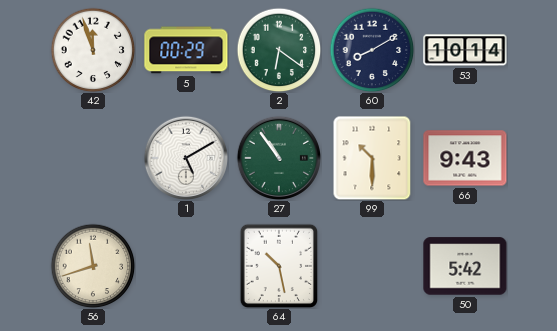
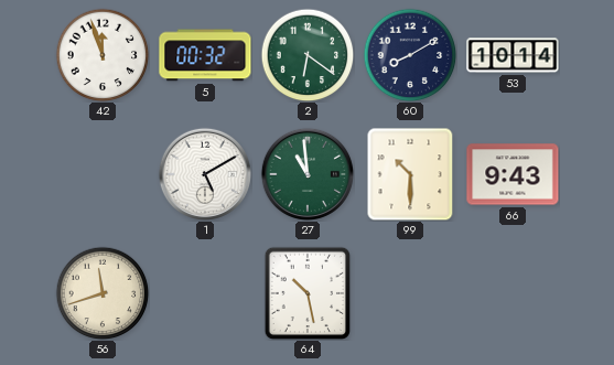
5: 00:29 -> 00:32
27: 10:54 -> 10:59
50: 5:42 -> none
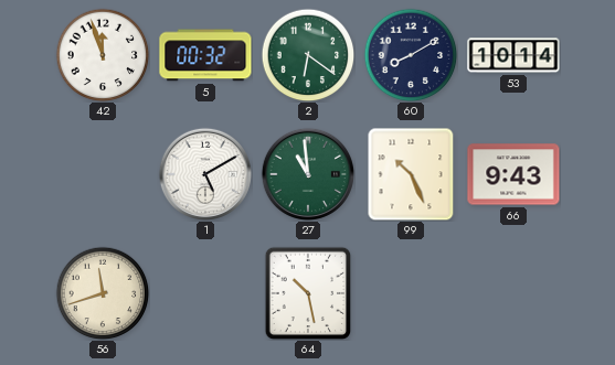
99: 10:30 -> 10:26
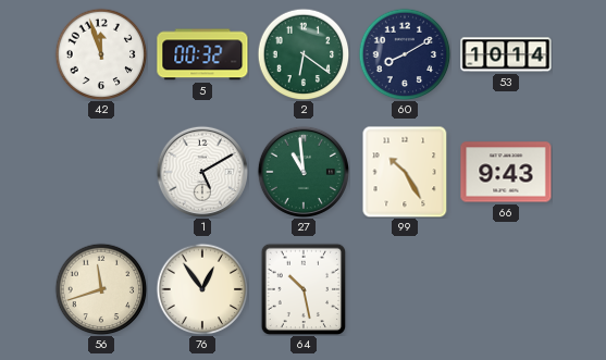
99: 10:26 -> 10:25
76: none -> 12:54
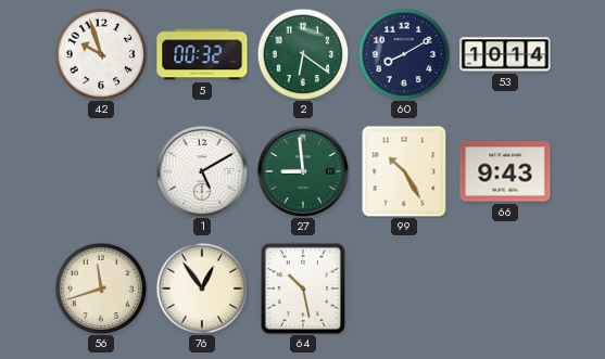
42: 11:57 -> 9:57
27: 10:59 -> 8:59
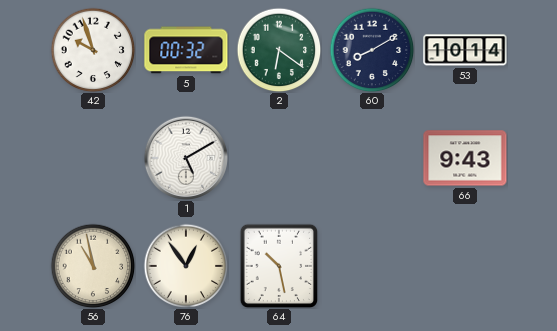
27: 8:59 -> none
99: 10:25 -> none
56: 11:42 -> 10:58
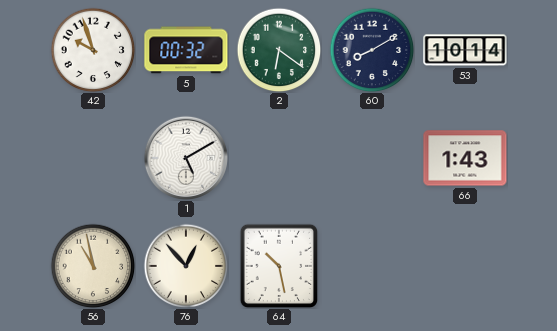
66: 9:43 -> 1:43
76: 12:54 -> 12:53
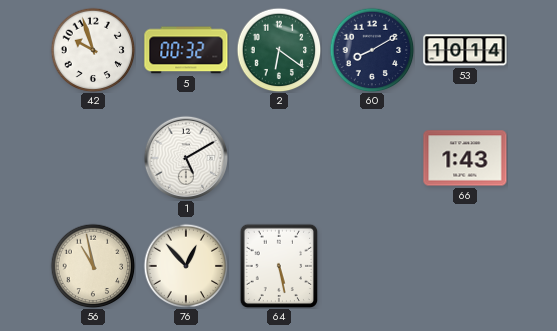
64: 10:28 -> 5:28
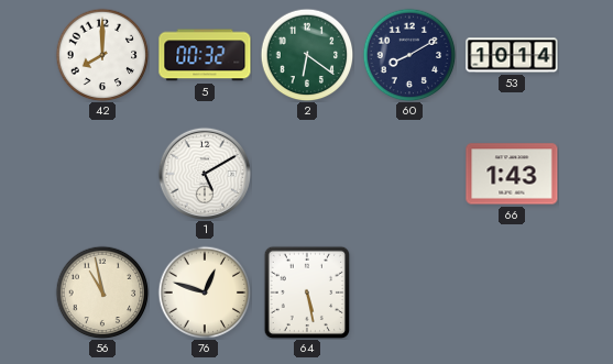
42: 9:57 -> 8:00
76: 12:53 -> 12:48
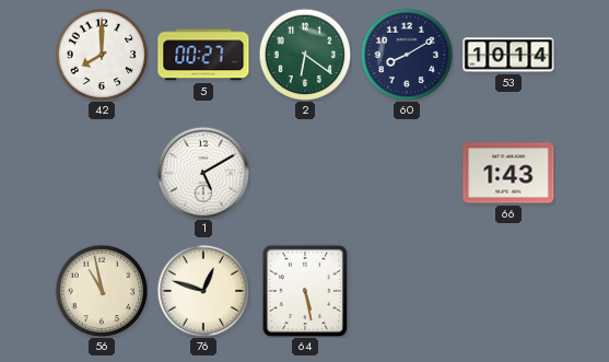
5: 00:32 -> 00:27
